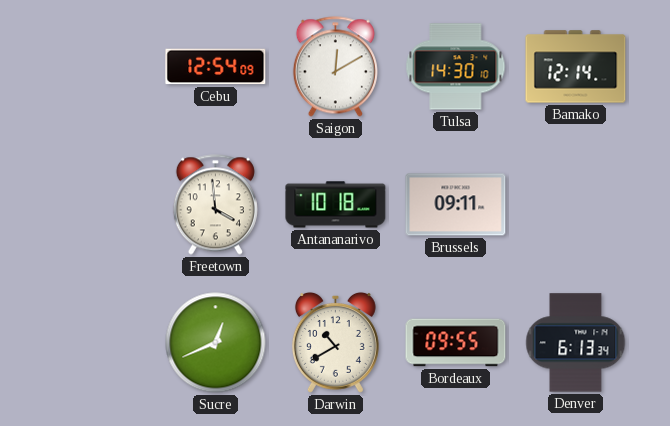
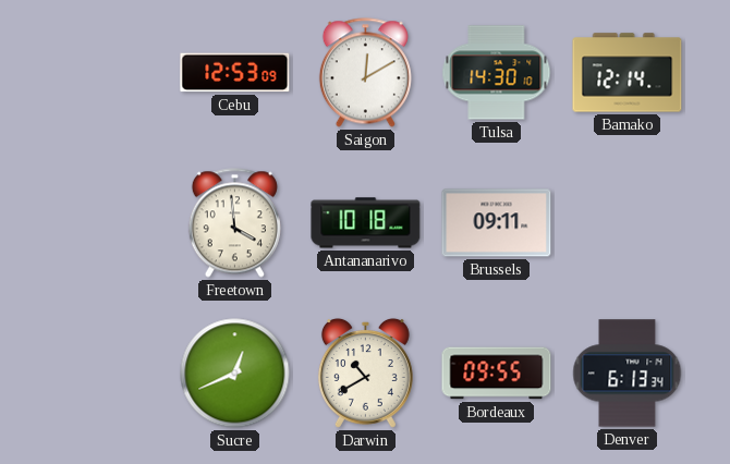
Cebu: 12:54 -> 12:53
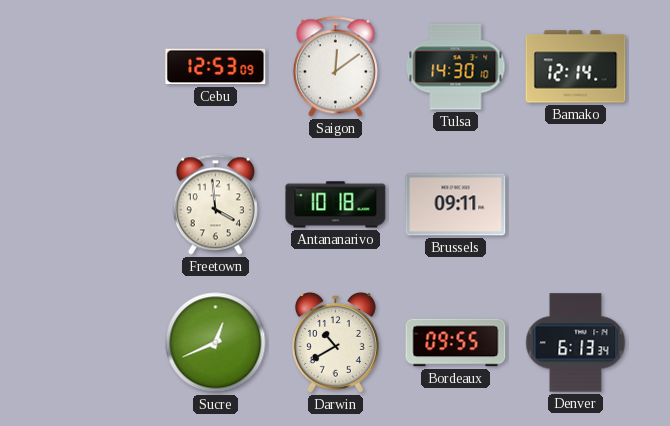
Saigon: 12:10 -> 12:09
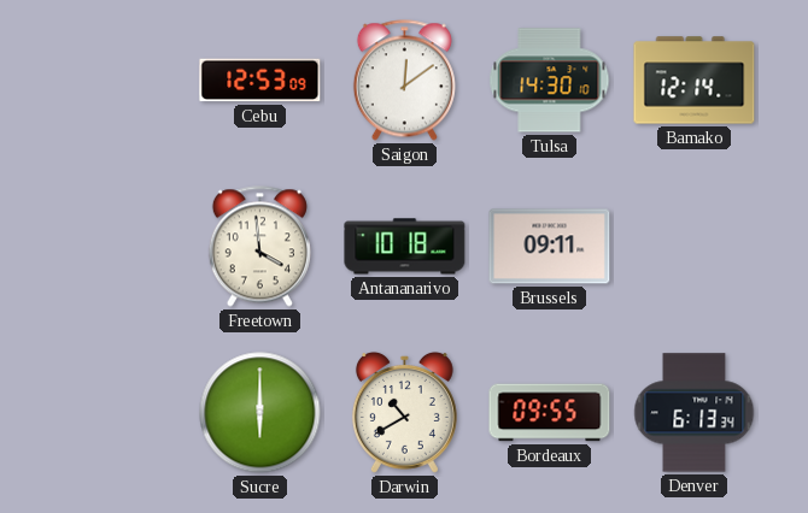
Sucre: 12:41 -> 6:00
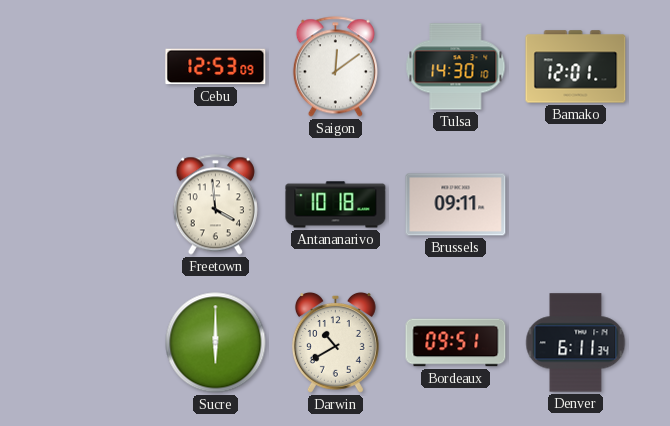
Bamako: 12:14 -> 12:01
Bordeaux: 09:55 -> 09:51
Denver: 6:13 -> 6:11
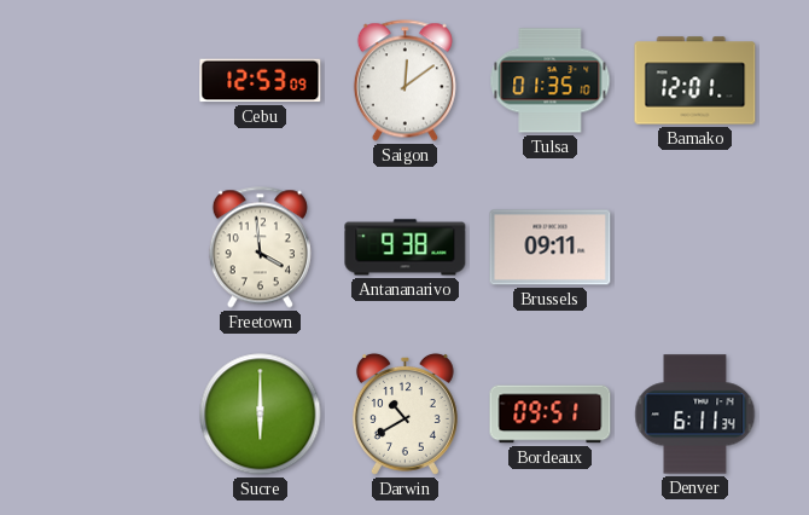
Tulsa: 14:30 -> 01:35
Antananarivo: 10:18 -> 9:38
